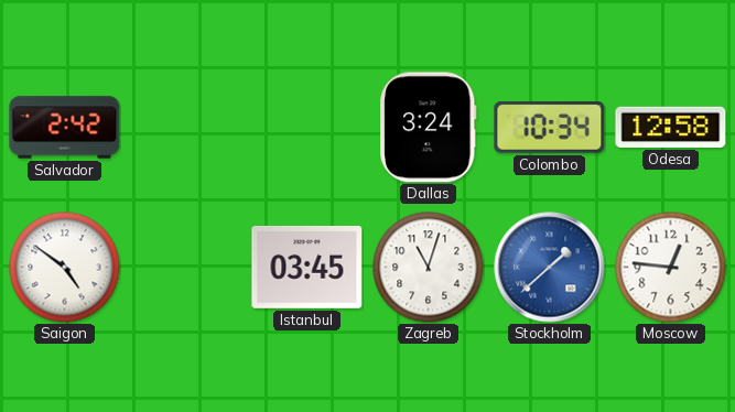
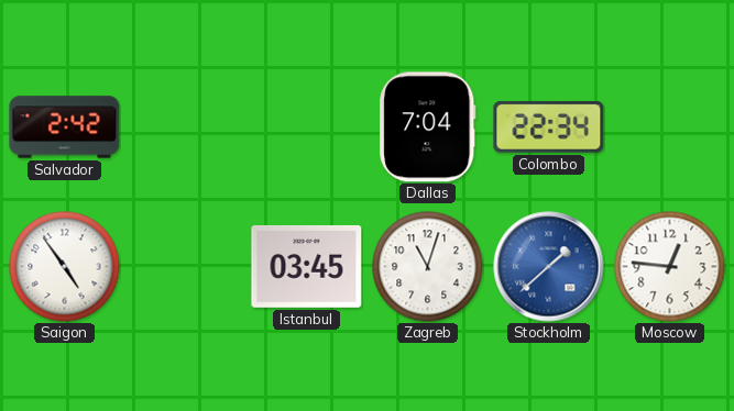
Dallas: 3:24 -> 7:04
Colombo: 10:34 -> 22:34
Odesa: 12:58 -> none
Saigon: 4:51 -> 4:54
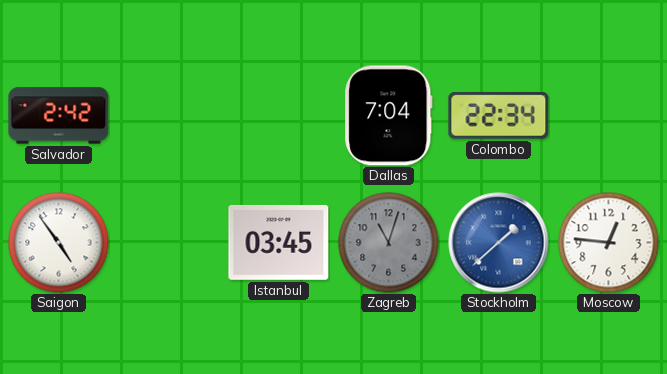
Zagreb dial: white -> grey
